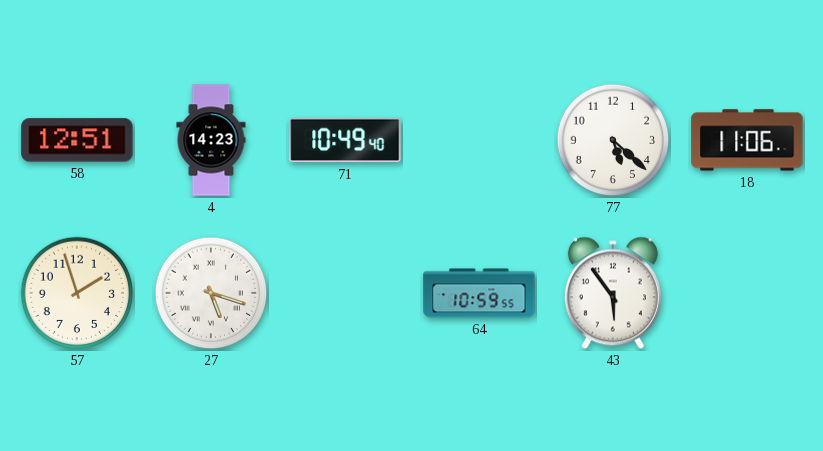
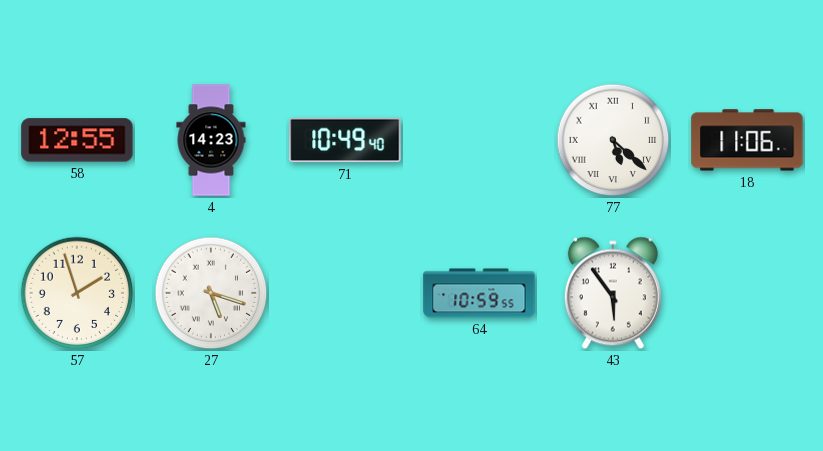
58: 12:51 -> 12:55
77 numerals: Arabic -> Roman
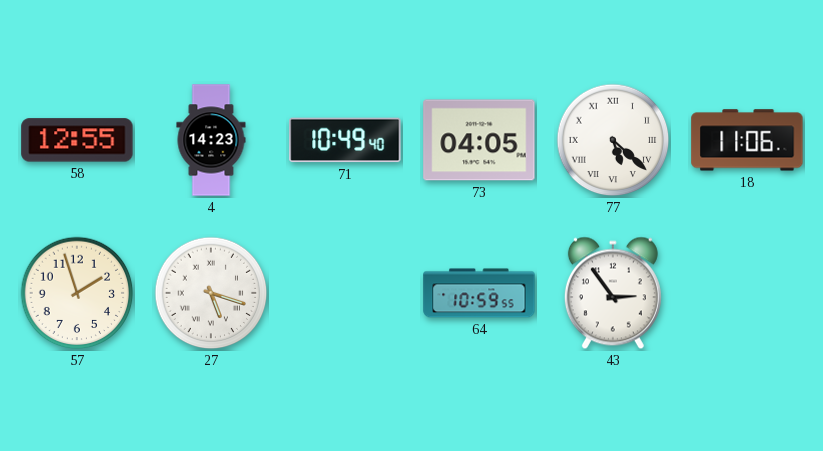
73: none -> 04:05
43: 5:54 -> 2:54
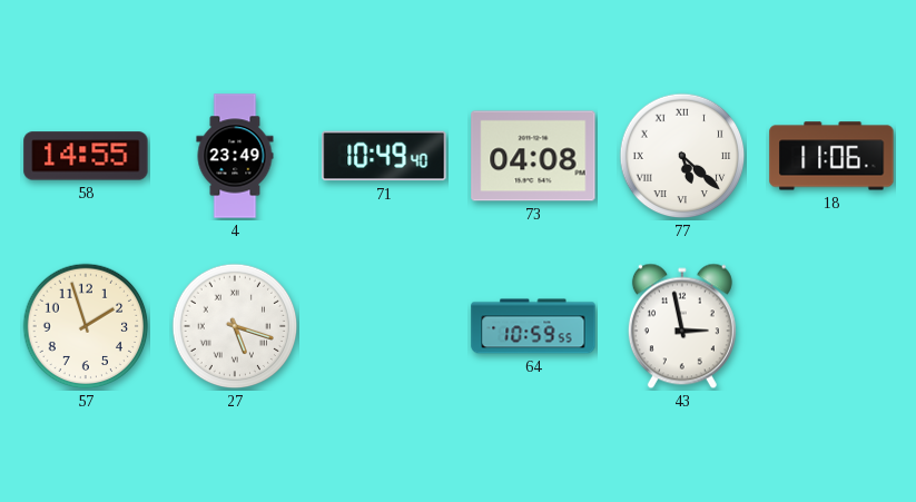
58: 12:55 -> 14:55
4: 14:23 -> 23:49
73: 04:05 -> 04:08
43: 2:54 -> 2:58
